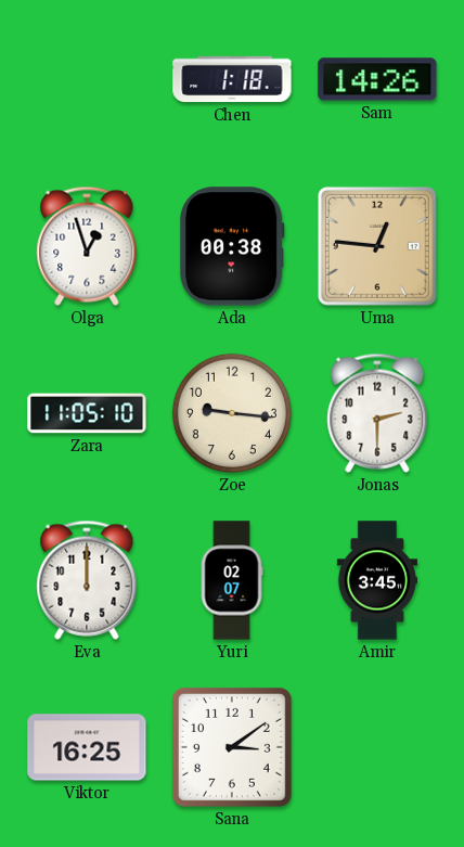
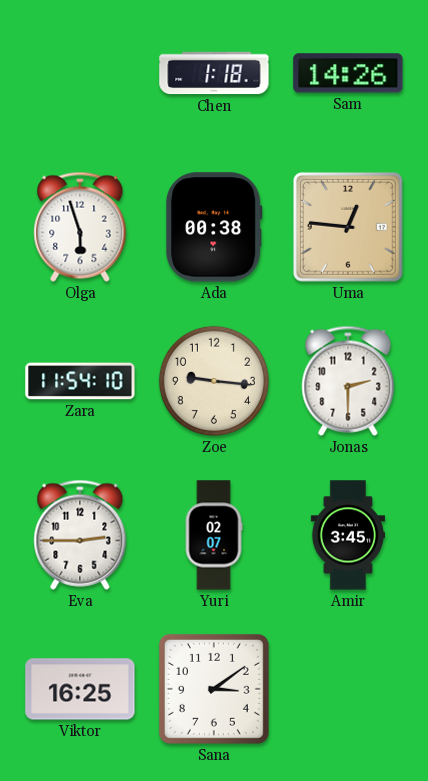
Olga: 12:57 -> 5:57
Zara: 11:05 -> 11:54
Eva: 12:00 -> 2:45
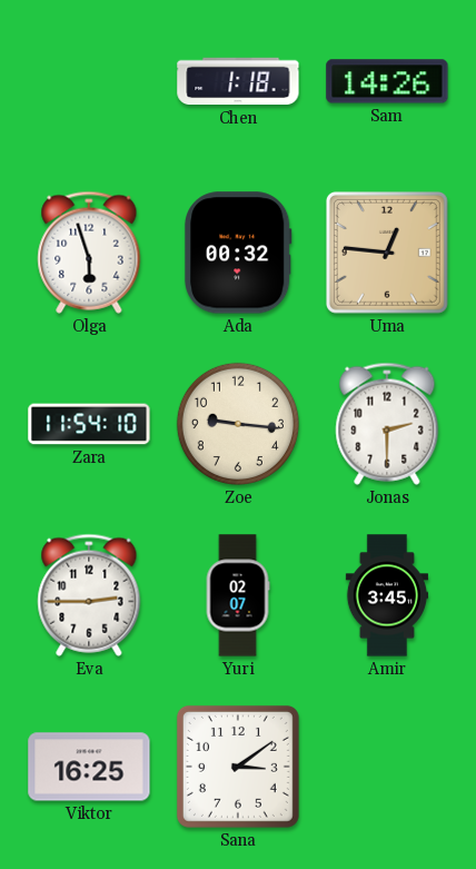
Ada: 00:38 -> 00:32
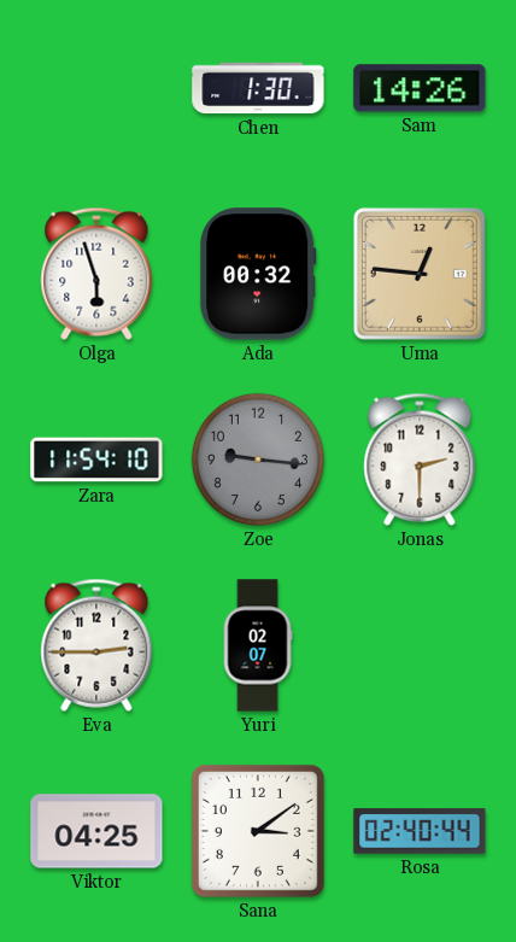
Chen: 1:18 -> 1:30
Zoe dial: cream -> grey
Amir: 3:45 -> none
Viktor: 16:25 -> 04:25
Rosa: none -> 02:40
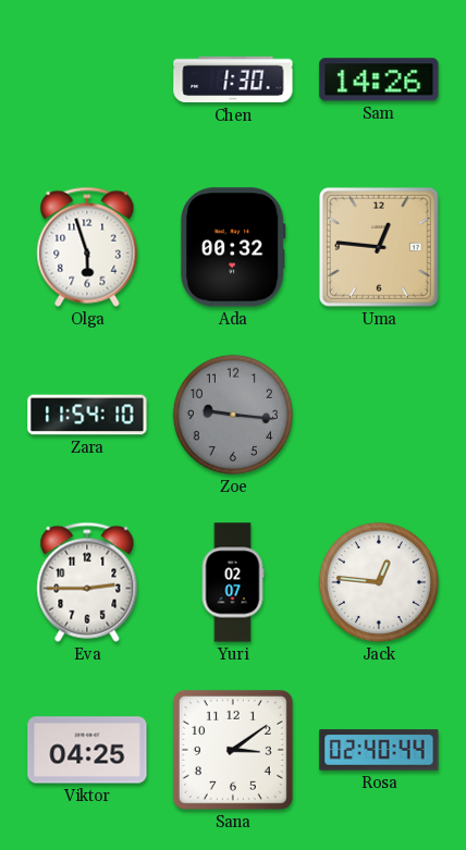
Jonas: 2:30 -> none
Jack: none -> 12:46
